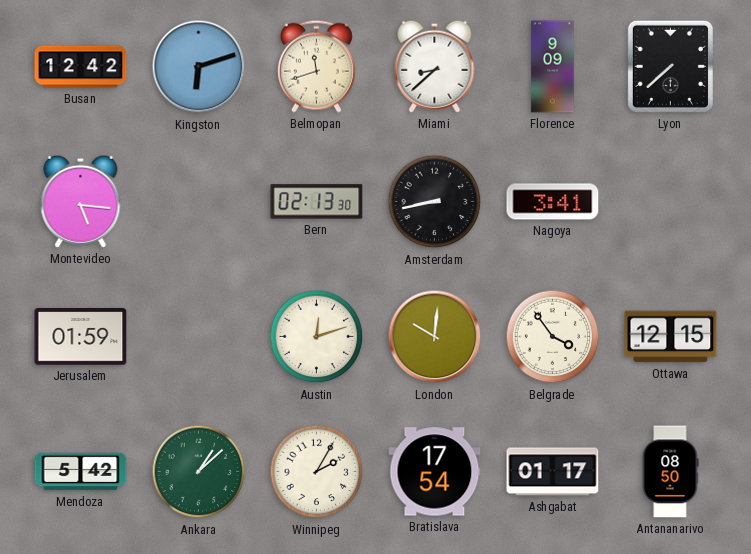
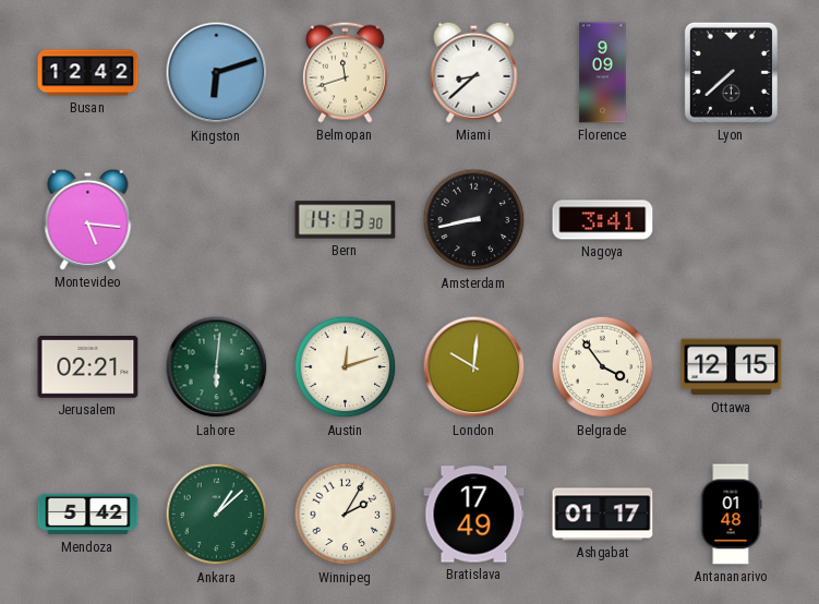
Bern: 02:13 -> 14:13
Jerusalem: 01:59 -> 02:21
Lahore: none -> 6:01
Bratislava: 17:54 -> 17:49
Antananarivo: 08:50 -> 01:48
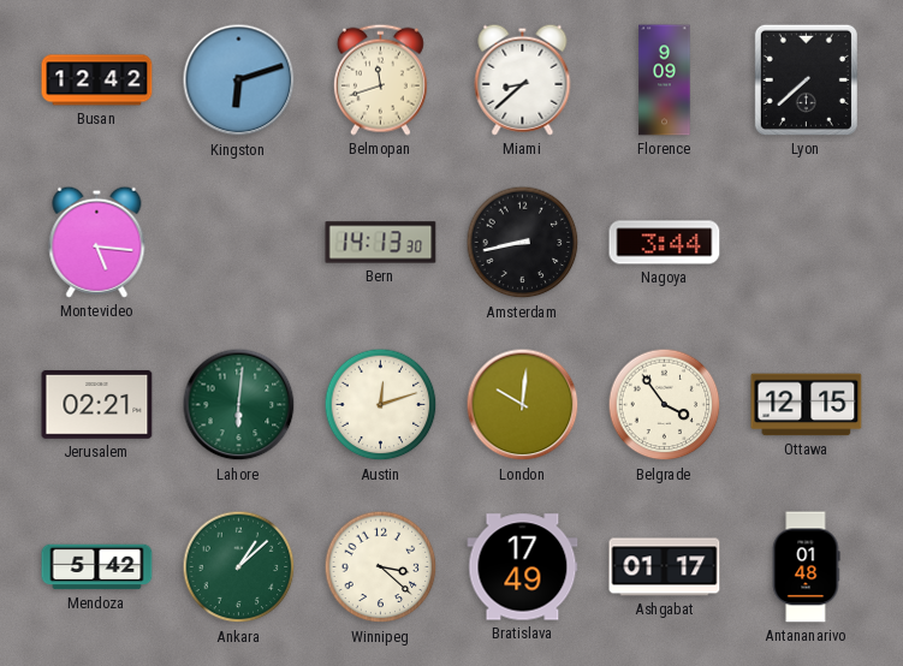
Nagoya: 3:41 -> 3:44
Winnipeg: 2:05 -> 3:22
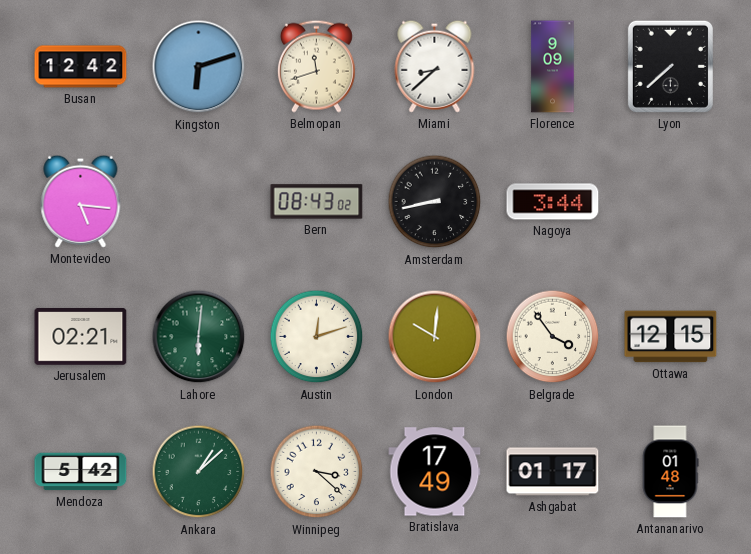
Bern: 14:13 -> 08:43
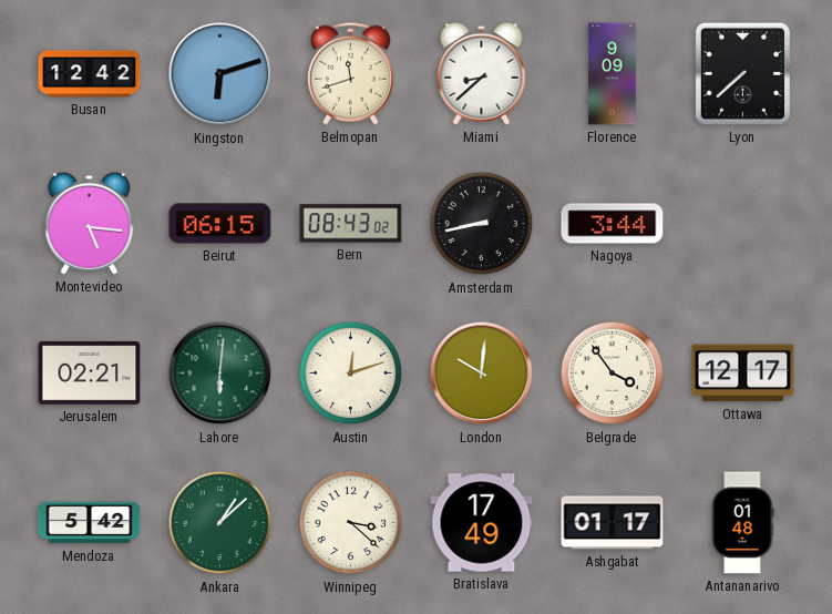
Beirut: none -> 06:15
Ottawa: 12:15 -> 12:17
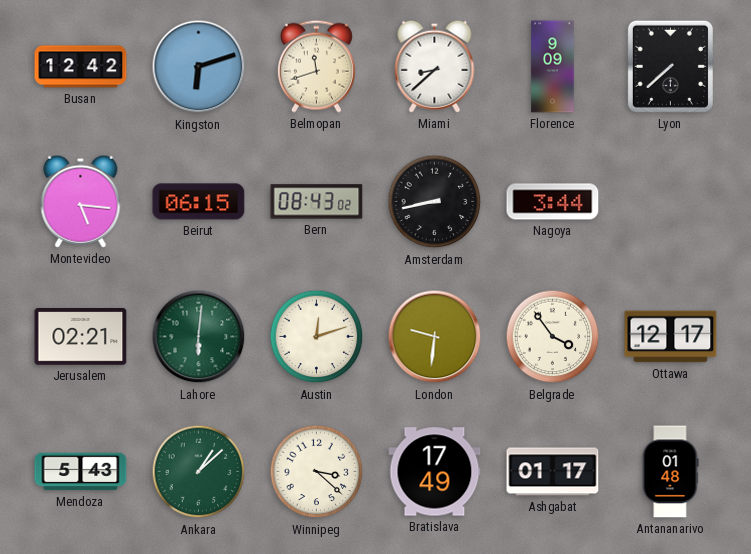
London: 10:01 -> 9:31
Mendoza: 5:42 -> 5:43
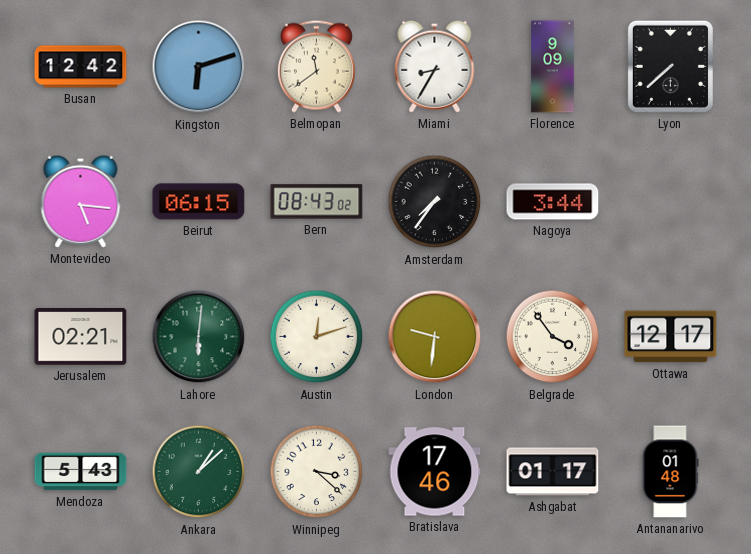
Belmopan: 11:42 -> 11:39
Miami: 8:38 -> 8:35
Amsterdam: 8:43 -> 7:36
Bratislava: 17:49 -> 17:46
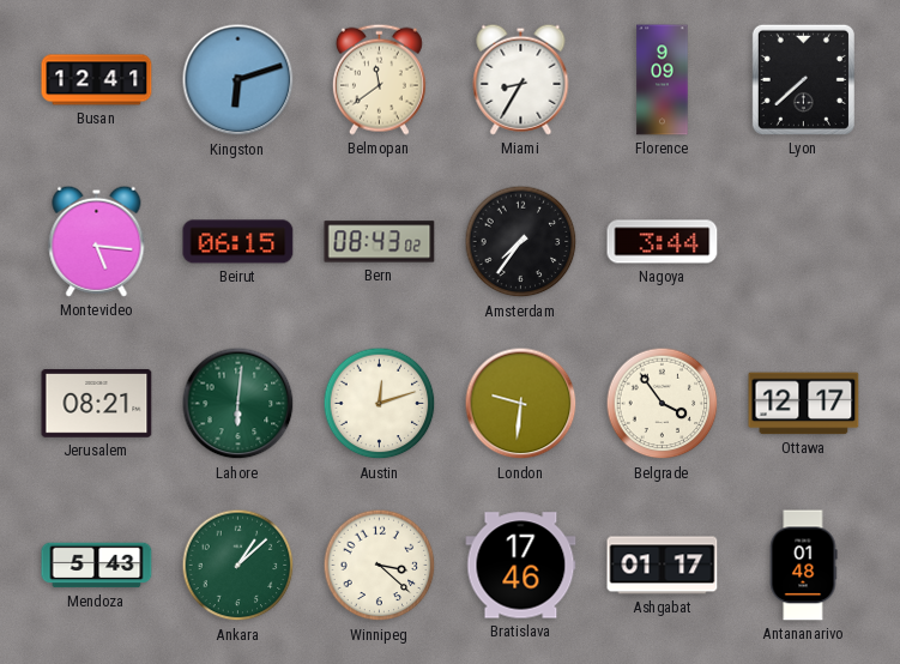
Busan: 12:42 -> 12:41
Jerusalem: 02:21 -> 08:21
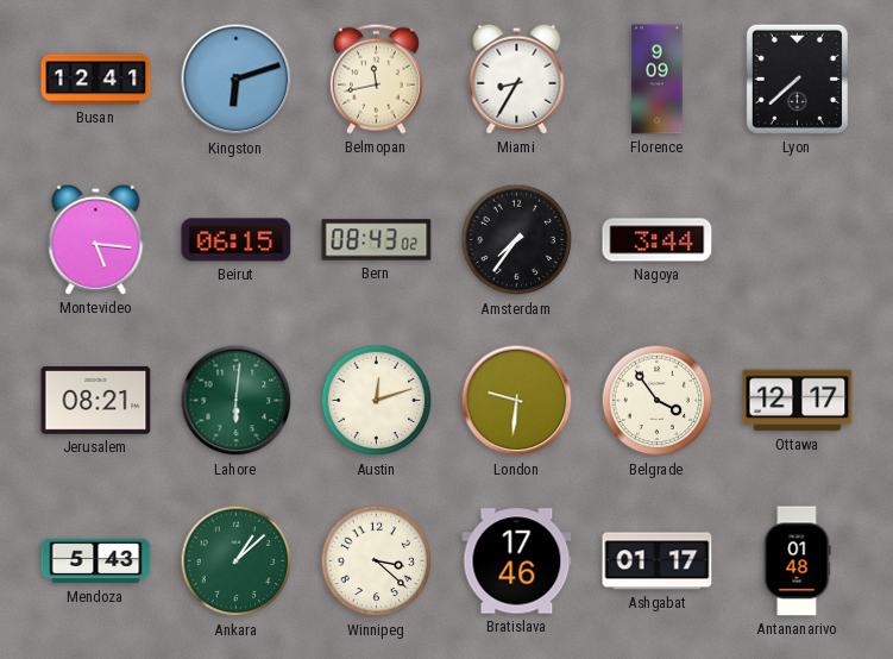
Belmopan: 11:39 -> 11:43
